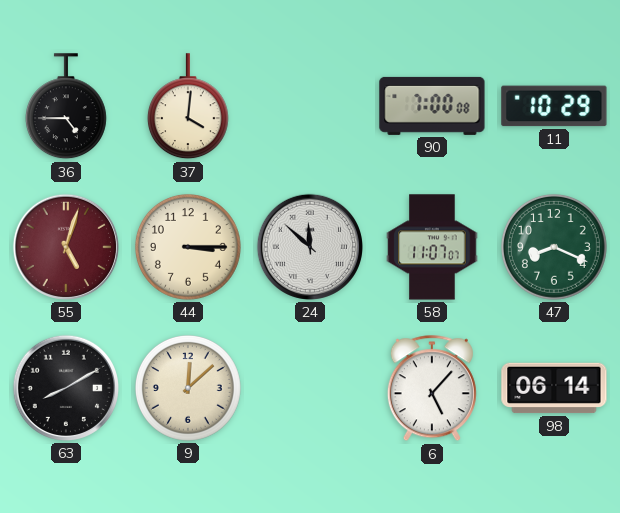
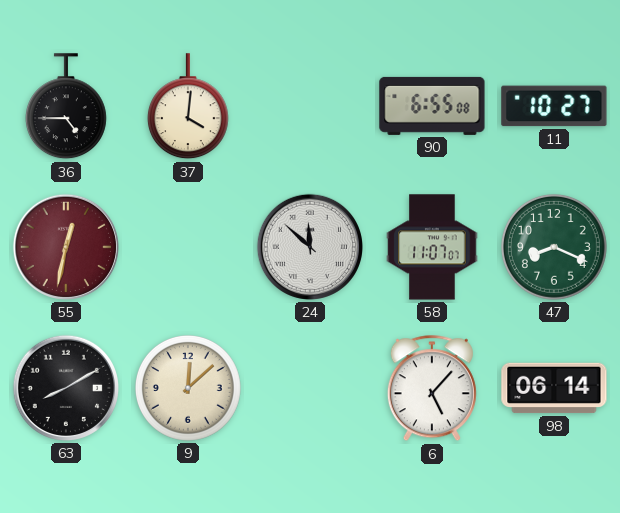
90: 7:00 -> 6:55
11: 10:29 -> 10:27
55: 5:03 -> 12:32
44: 3:15 -> none
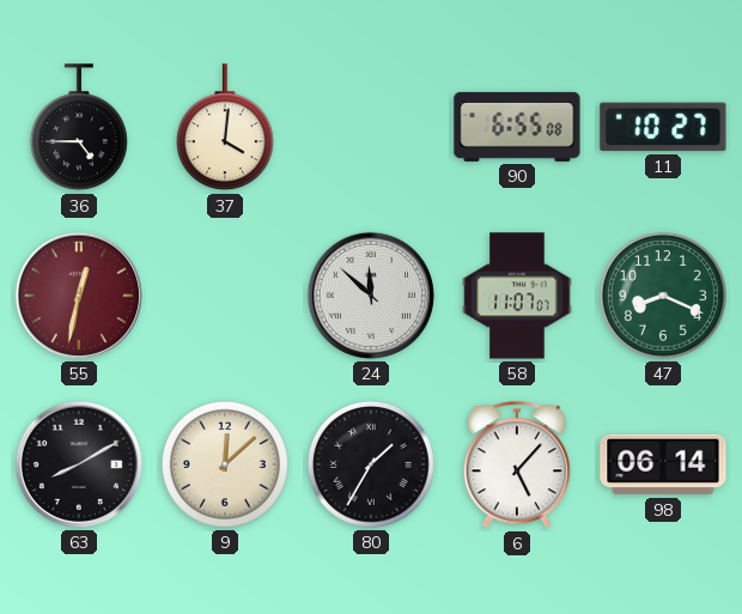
80: none -> 1:35
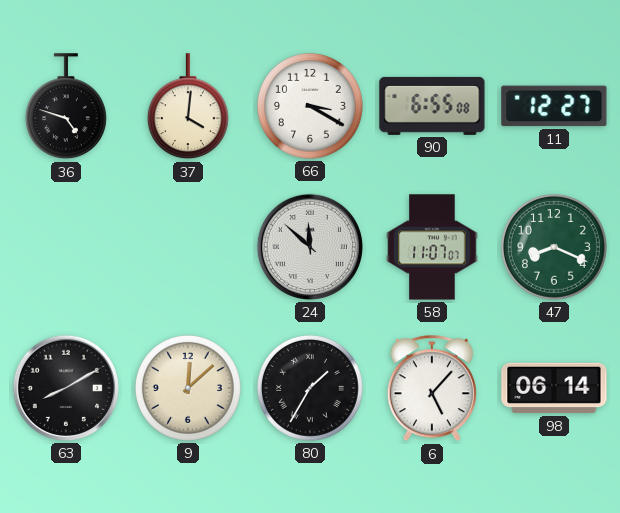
36: 4:45 -> 4:48
66: none -> 3:20
11: 10:27 -> 12:27
55: 12:32 -> none
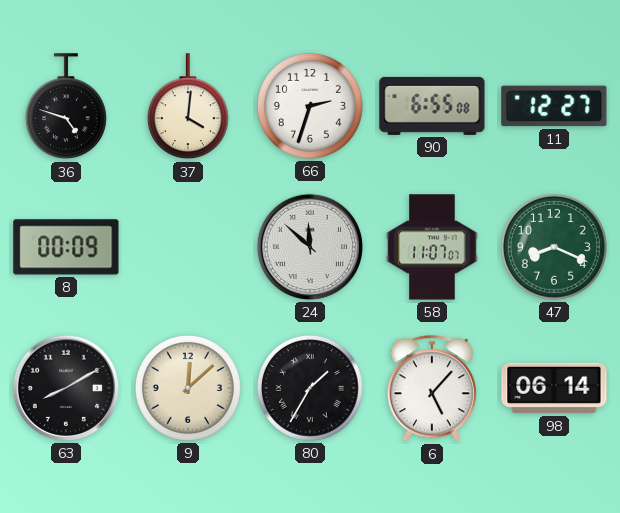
66: 3:20 -> 2:33
8: none -> 00:09
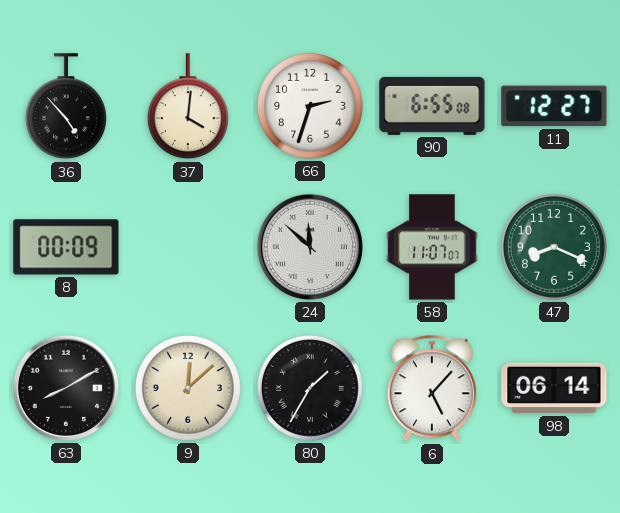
36: 4:48 -> 4:53
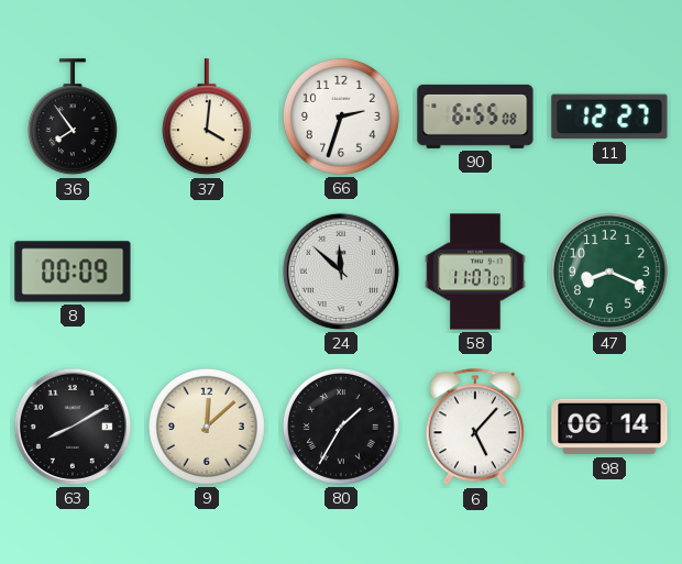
36: 4:53 -> 7:54
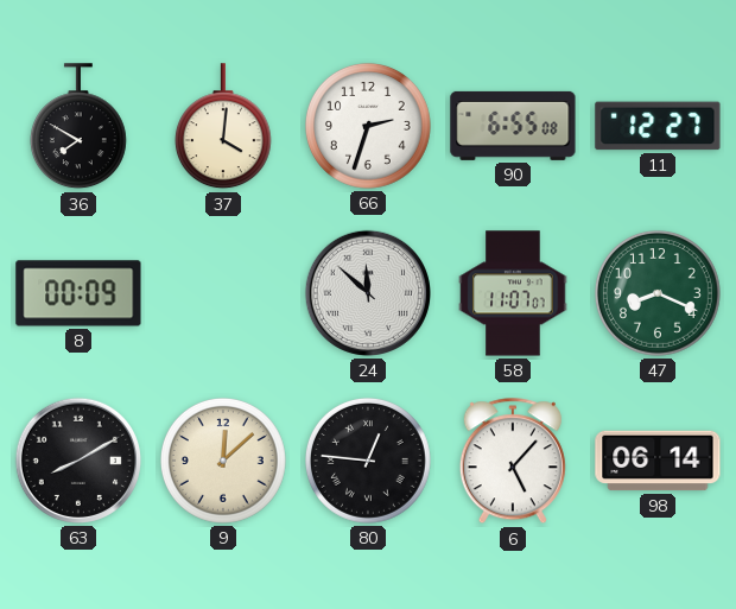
36: 7:54 -> 7:50
80: 1:35 -> 12:46
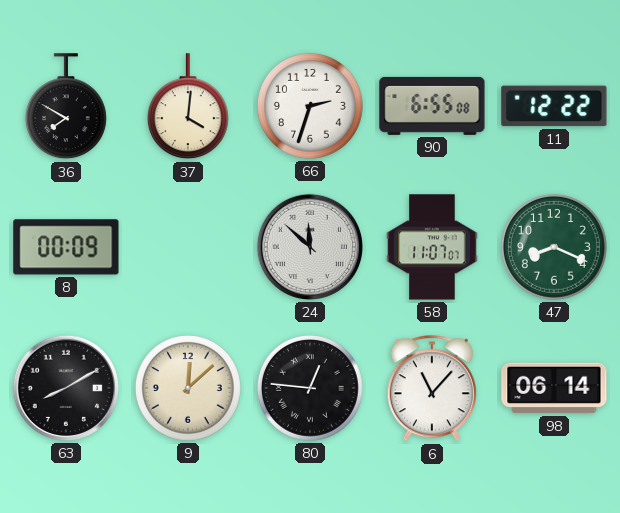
11: 12:27 -> 12:22
6: 5:07 -> 11:07
